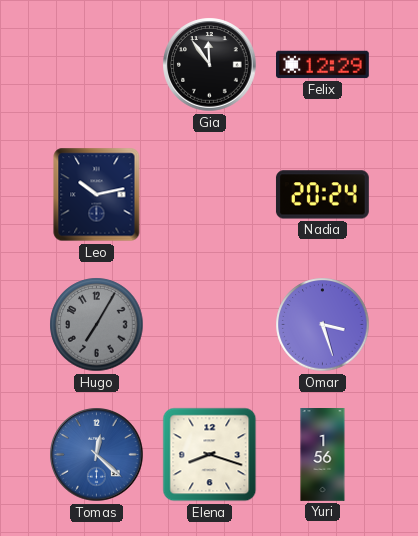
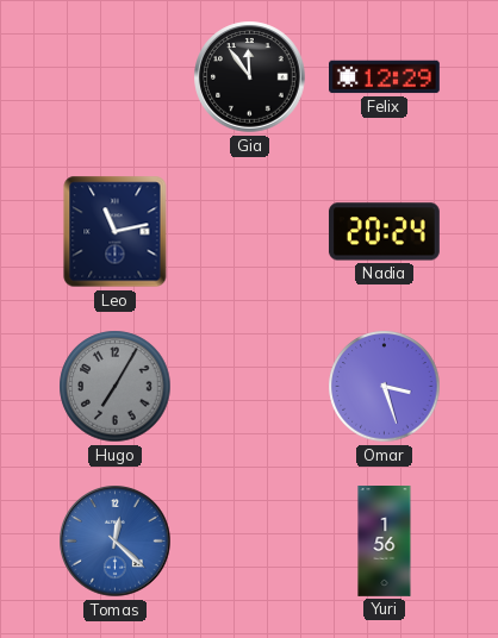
Leo: 10:13 -> 11:13
Elena: 8:18 -> none
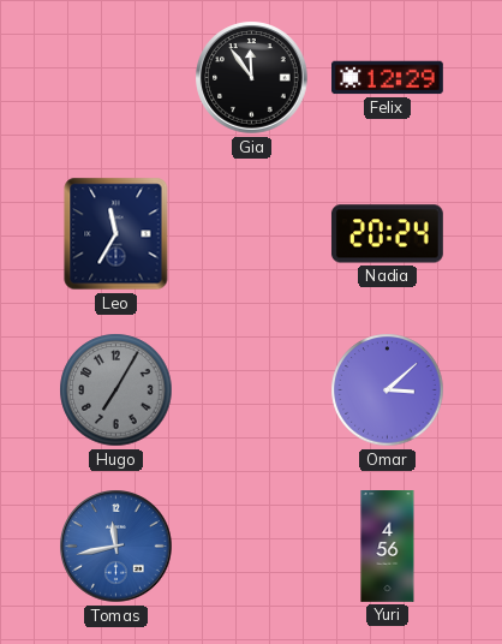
Leo: 11:13 -> 11:35
Omar: 3:27 -> 3:08
Tomas: 12:22 -> 11:43
Yuri: 1:56 -> 4:56
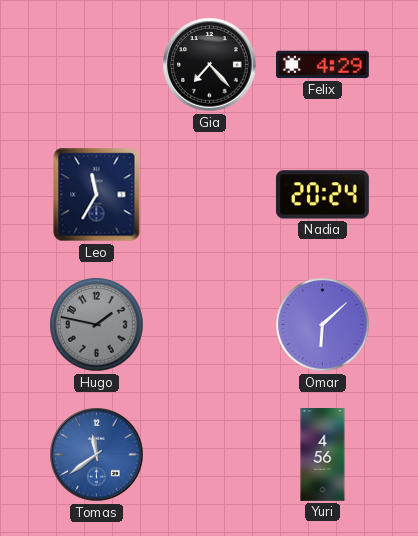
Gia: 11:54 -> 7:23
Felix: 12:29 -> 4:29
Hugo: 7:05 -> 1:47
Omar: 3:08 -> 6:08
Tomas: 11:43 -> 11:39
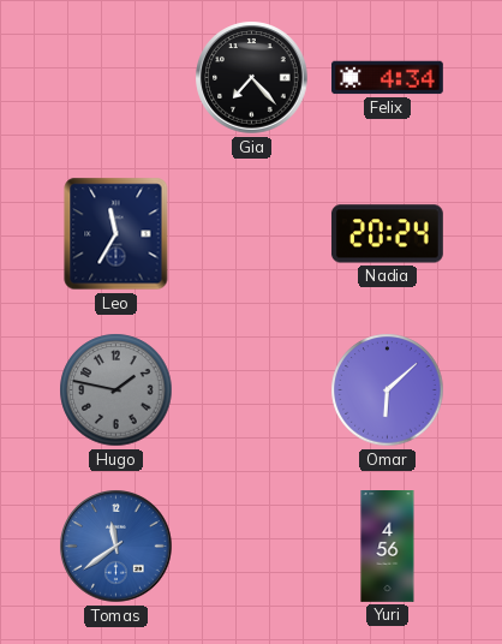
Felix: 4:29 -> 4:34
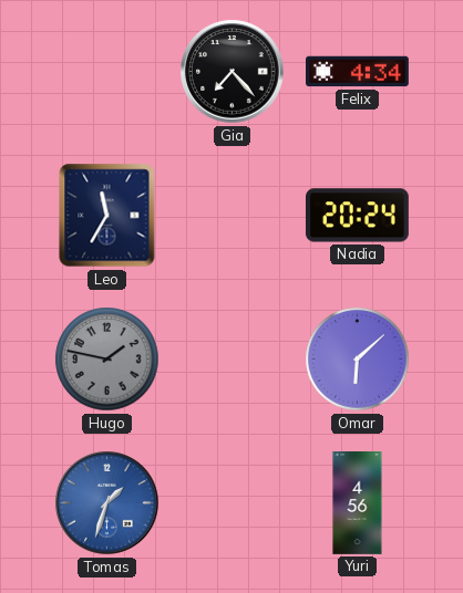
Tomas: 11:39 -> 1:33
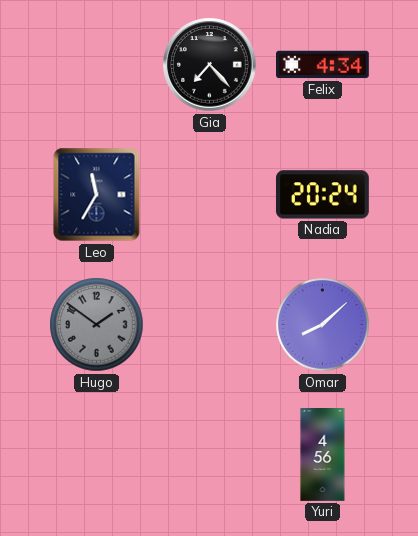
Hugo: 1:47 -> 1:51
Omar: 6:08 -> 8:08
Tomas: 1:33 -> none
